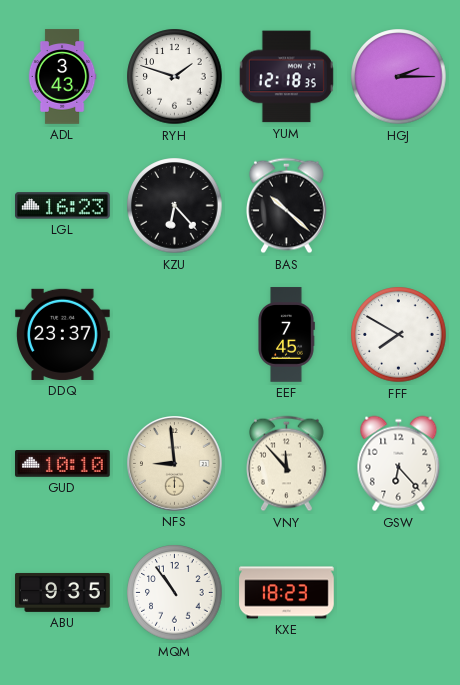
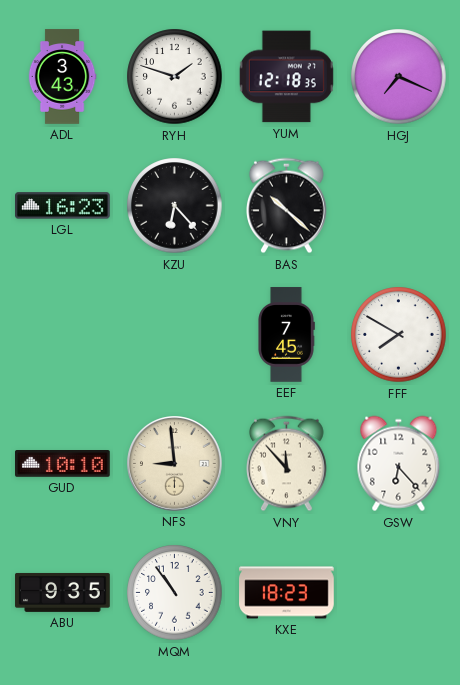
HGJ: 2:15 -> 7:19
DDQ: 23:37 -> none
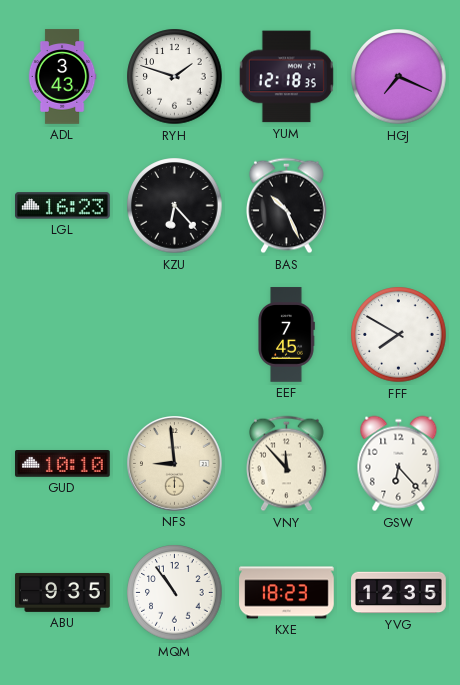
BAS: 10:22 -> 10:26
YVG: none -> 12:35
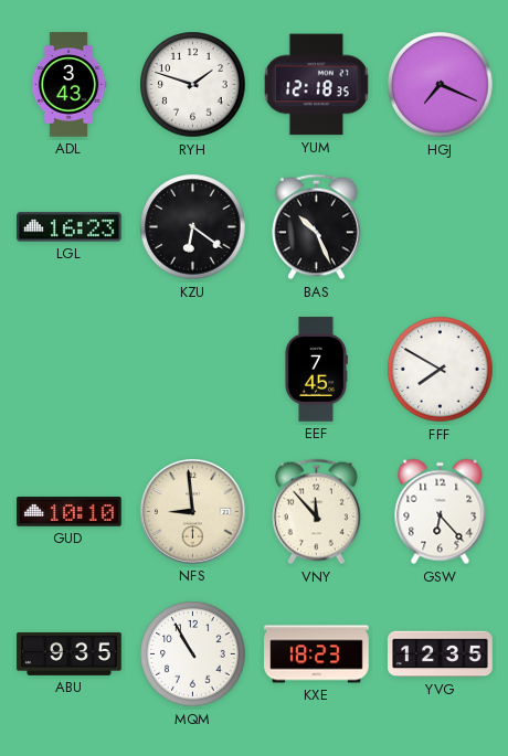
KZU: 6:23 -> 6:21
MQM: 10:54 -> 10:55
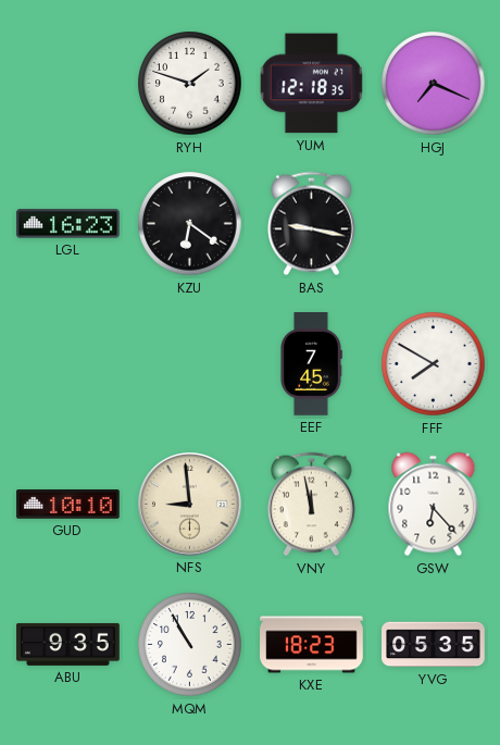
ADL: 3:43 -> none
BAS: 10:26 -> 9:17
VNY: 11:53 -> 11:58
YVG: 12:35 -> 05:35
